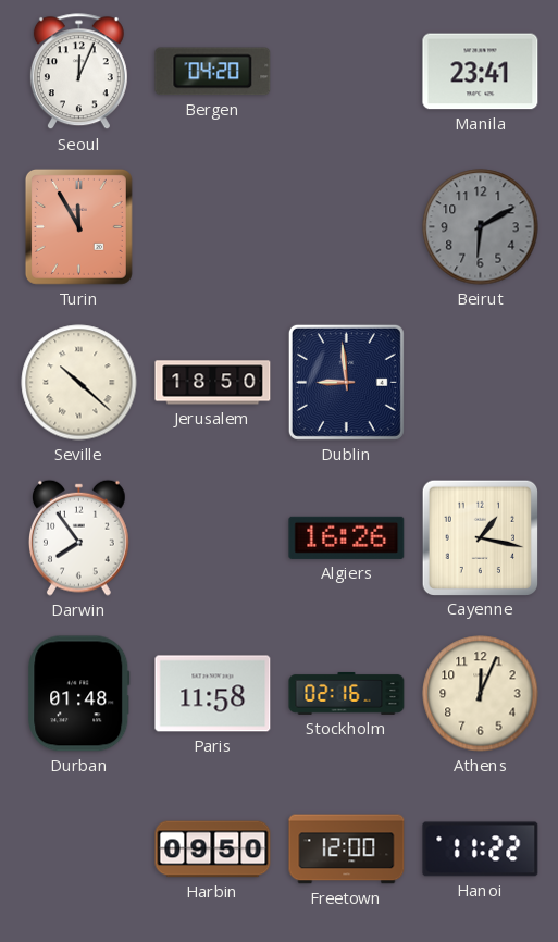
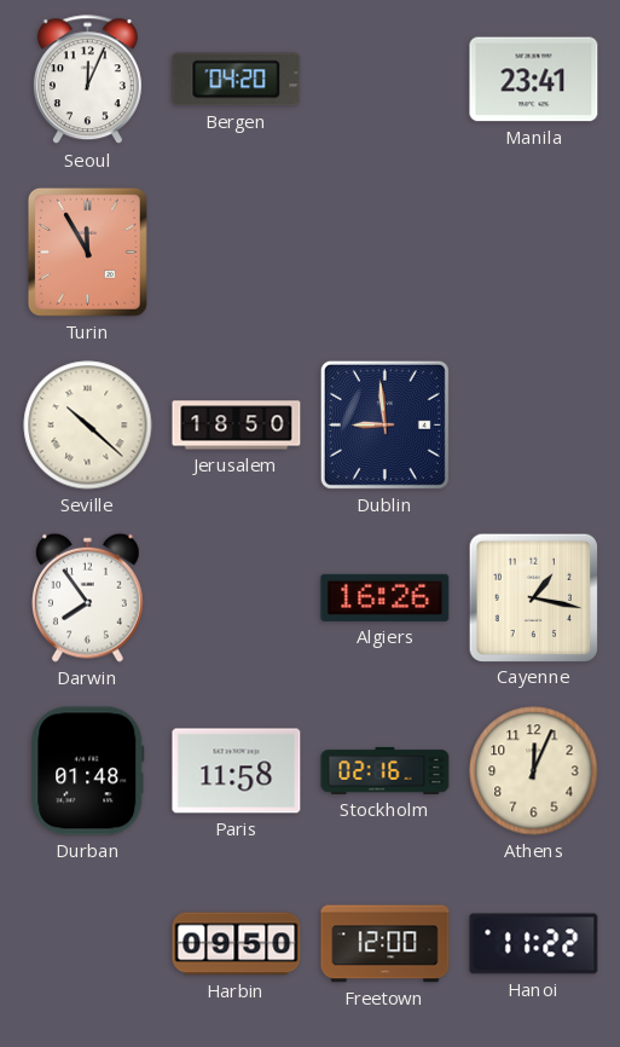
Beirut: 6:10 -> none
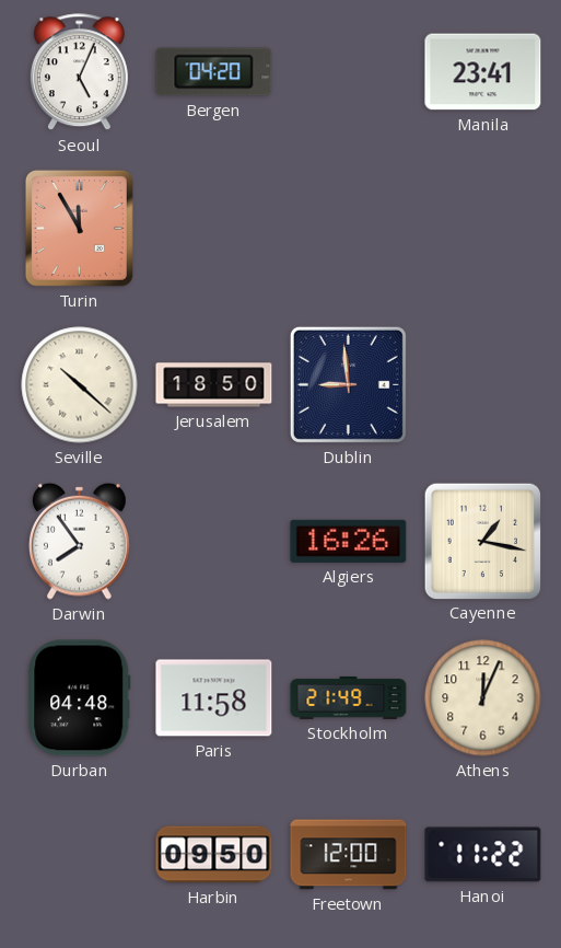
Seoul: 12:04 -> 5:04
Durban: 01:48 -> 04:48
Stockholm: 02:16 -> 21:49
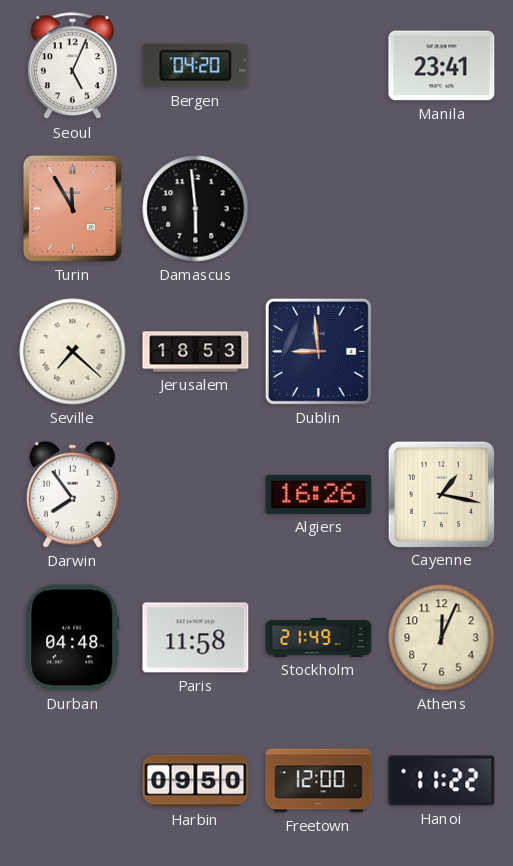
Damascus: none -> 5:59
Seville: 10:22 -> 7:22
Jerusalem: 18:50 -> 18:53
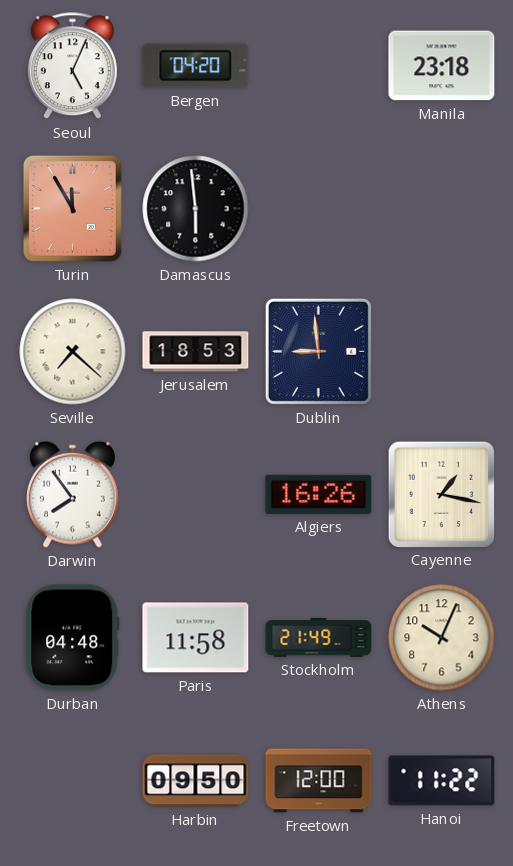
Manila: 23:41 -> 23:18
Athens: 12:04 -> 10:04
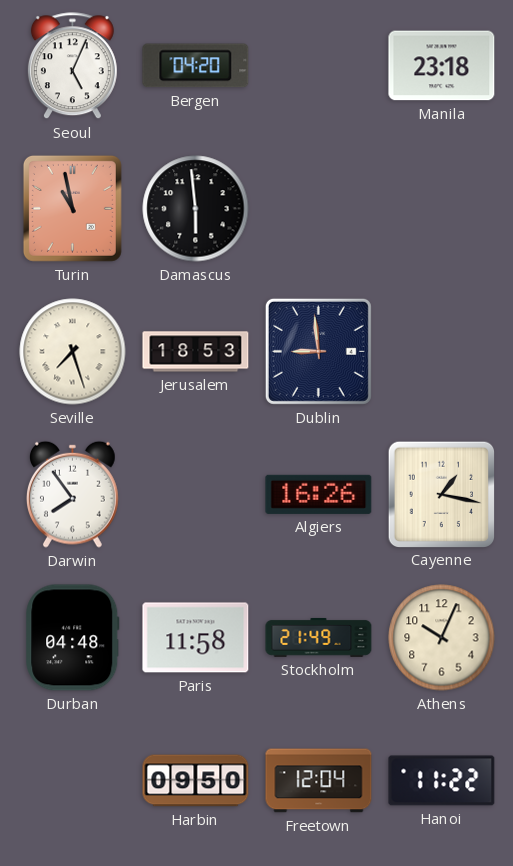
Turin: 11:55 -> 10:58
Seville: 7:22 -> 7:27
Freetown: 12:00 -> 12:04
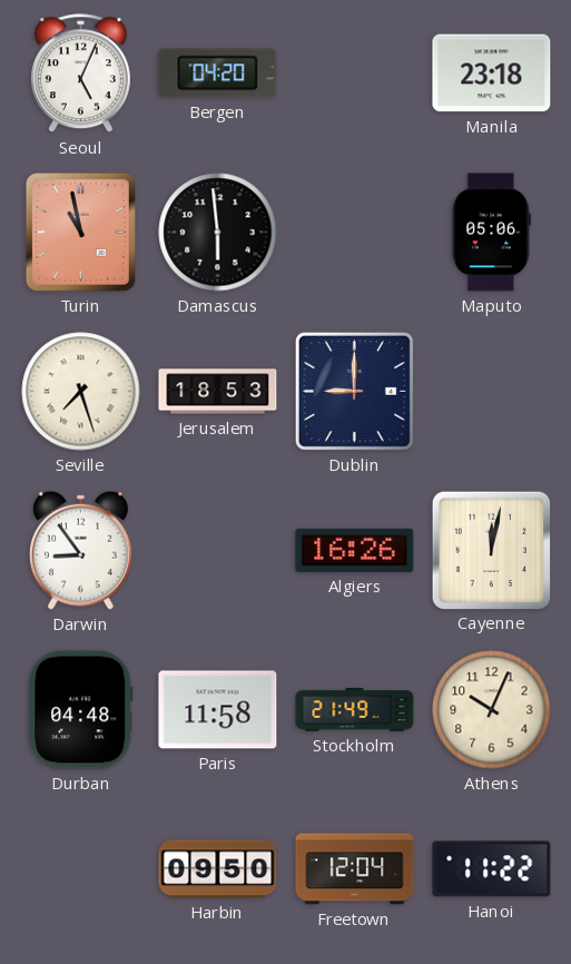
Maputo: none -> 05:06
Dublin: 8:59 -> 9:00
Darwin: 7:54 -> 8:54
Cayenne: 1:17 -> 12:02
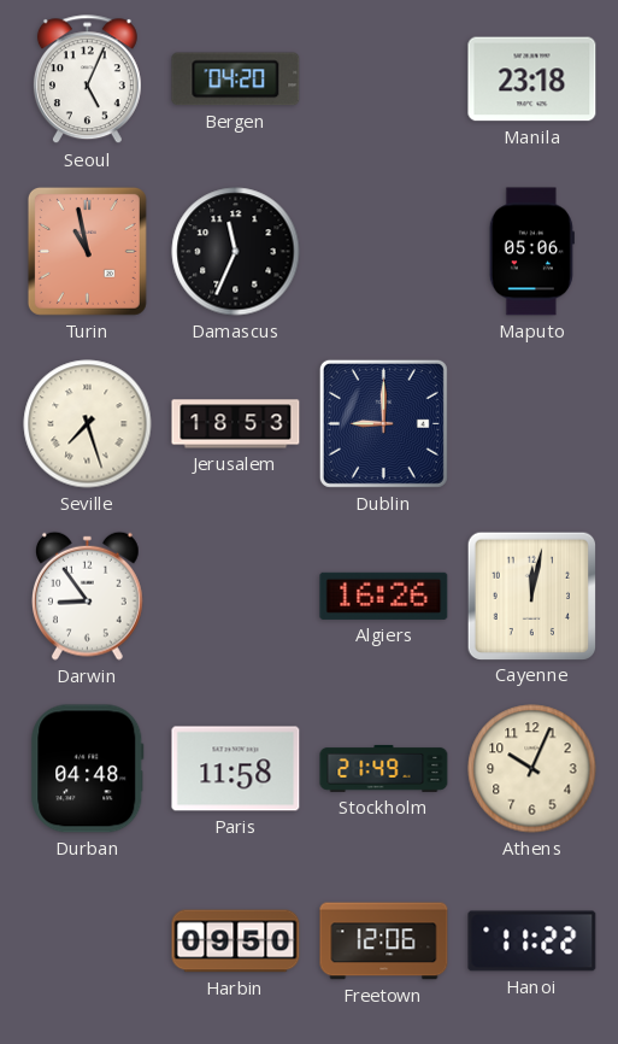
Damascus: 5:59 -> 11:34
Freetown: 12:04 -> 12:06
